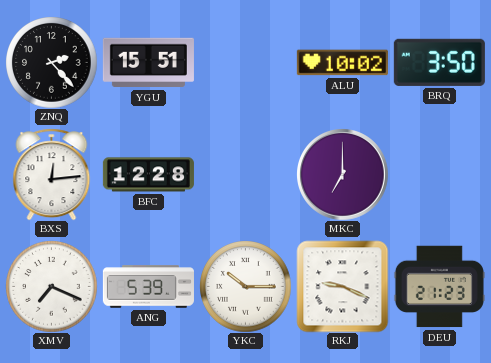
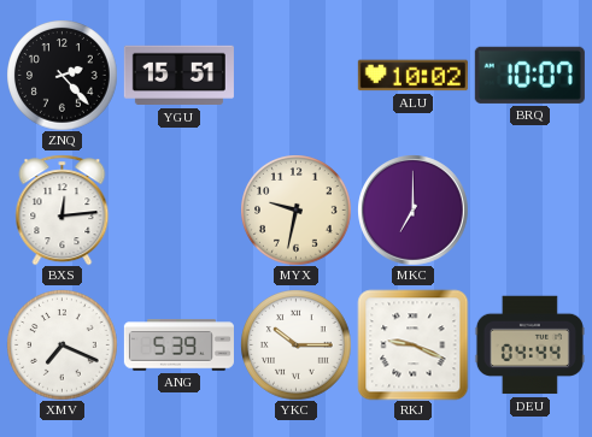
BRQ: 3:50 -> 10:07
BFC: 12:28 -> none
MYX: none -> 9:32
DEU: 21:23 -> 04:44
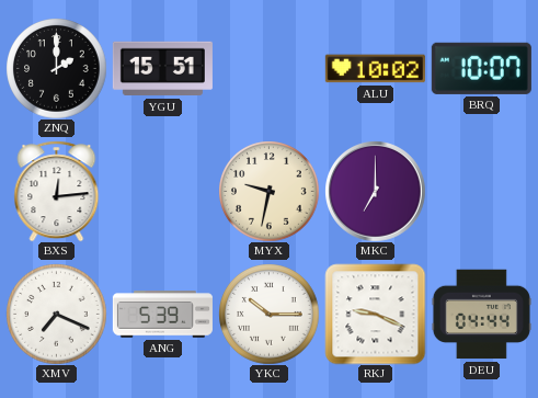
ZNQ: 2:23 -> 2:00
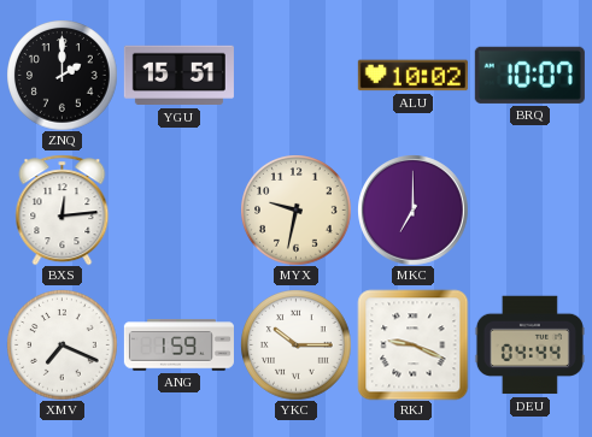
ANG: 5:39 -> 1:59
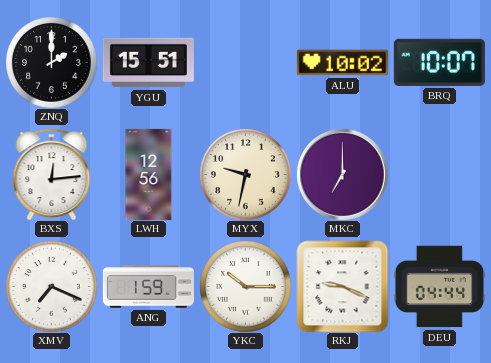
LWH: none -> 12:56
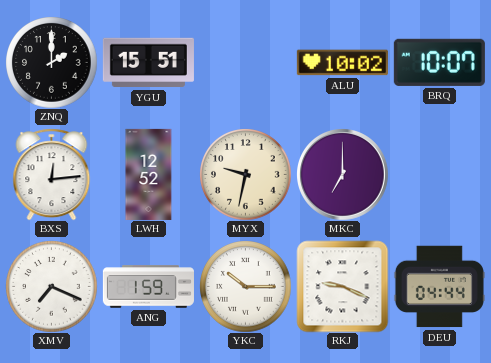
LWH: 12:56 -> 12:52
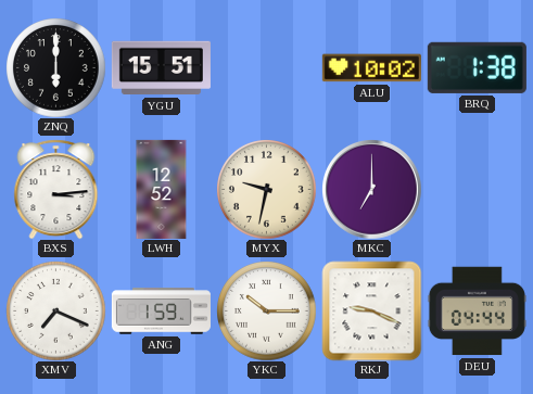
ZNQ: 2:00 -> 6:00
BRQ: 10:07 -> 1:38
BXS: 12:14 -> 3:14
